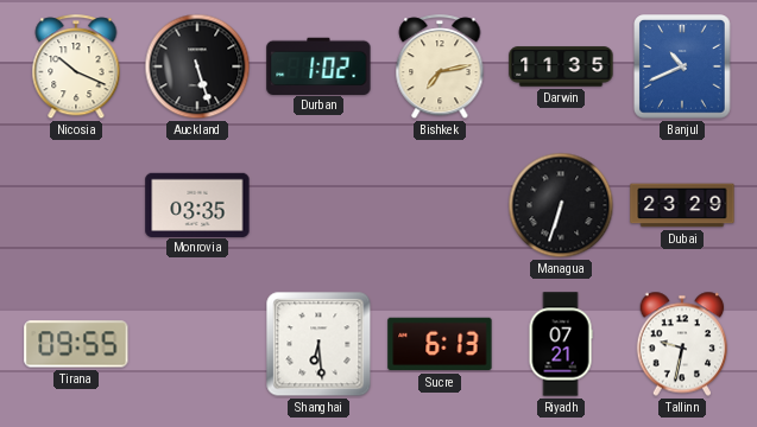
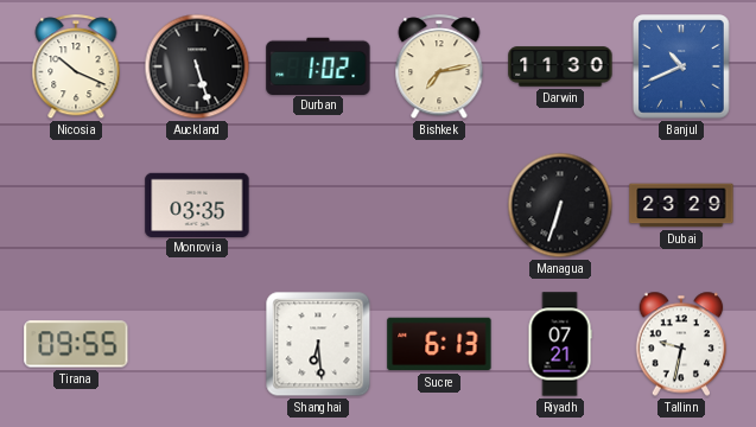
Darwin: 11:35 -> 11:30
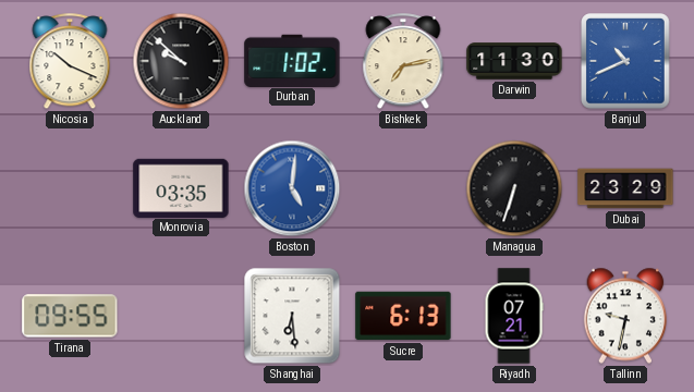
Auckland: 5:27 -> 9:52
Boston: none -> 5:01
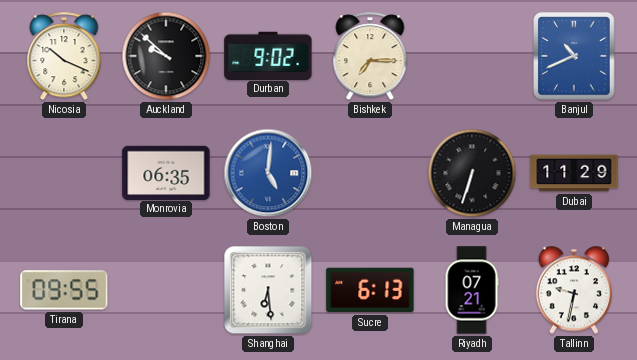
Durban: 1:02 -> 9:02
Bishkek: 7:13 -> 7:15
Darwin: 11:30 -> none
Monrovia: 03:35 -> 06:35
Dubai: 23:29 -> 11:29
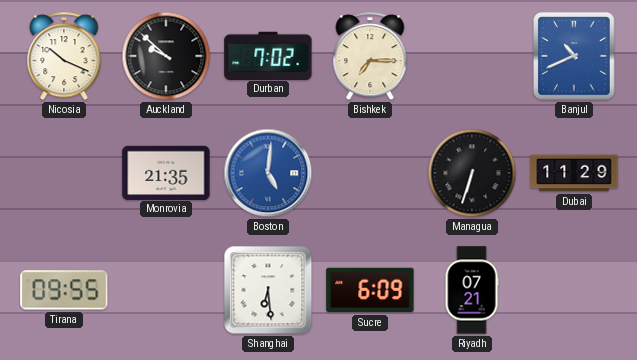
Durban: 9:02 -> 7:02
Monrovia: 06:35 -> 21:35
Sucre: 6:13 -> 6:09
Tallinn: 9:32 -> none
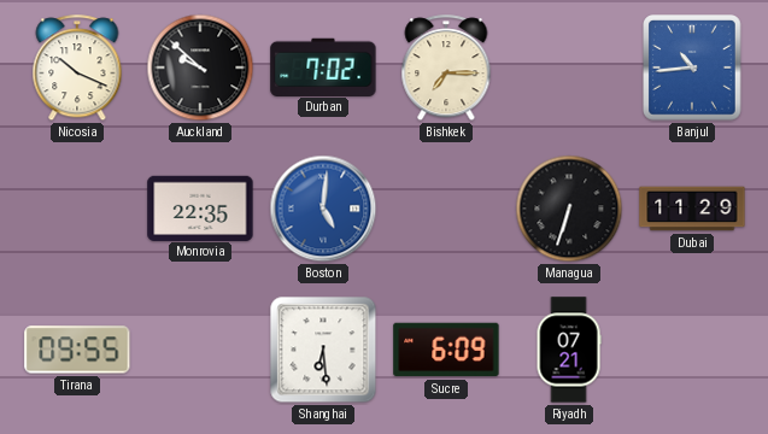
Banjul: 10:41 -> 10:44
Monrovia: 21:35 -> 22:35
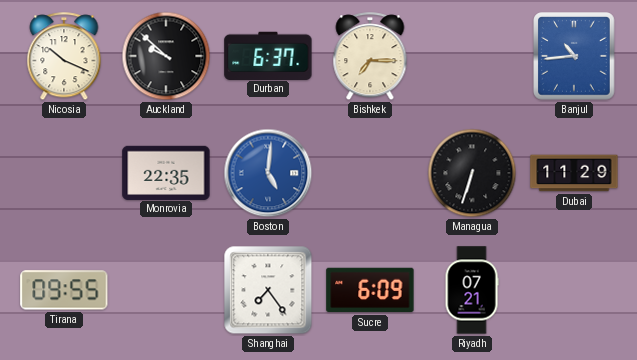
Durban: 7:02 -> 6:37
Shanghai: 6:29 -> 7:24
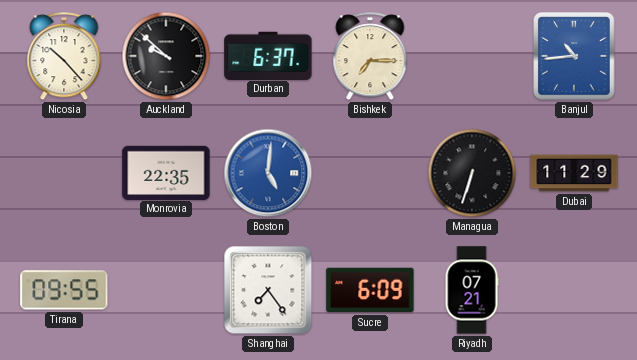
Nicosia: 10:19 -> 10:23
